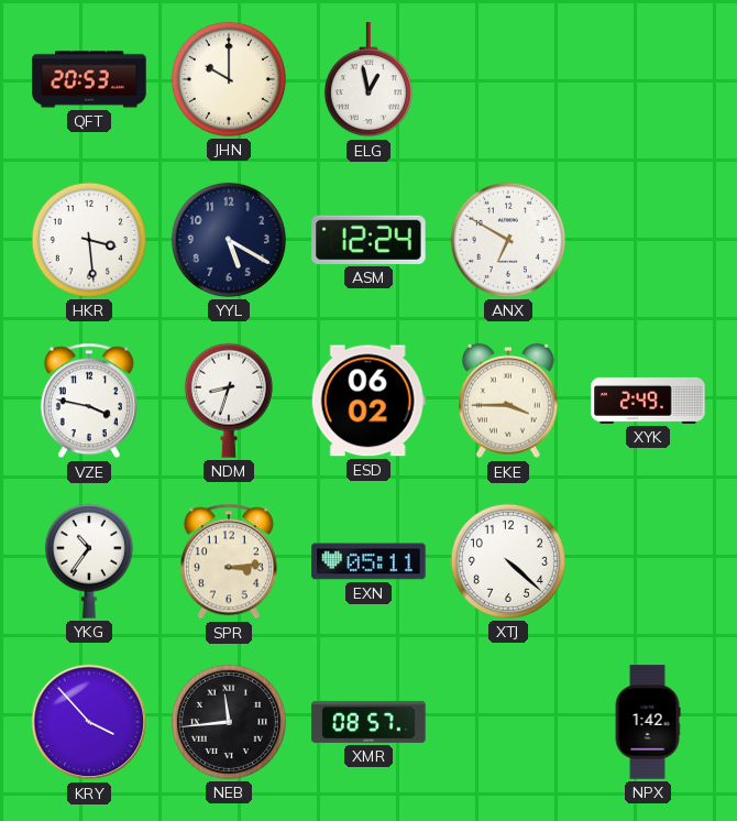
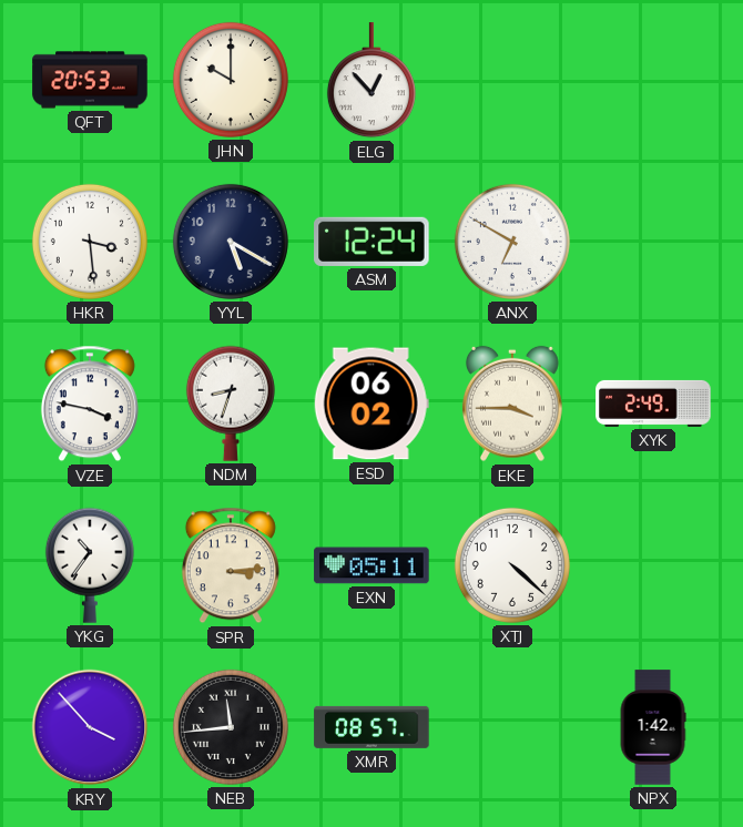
ELG: 12:58 -> 12:53
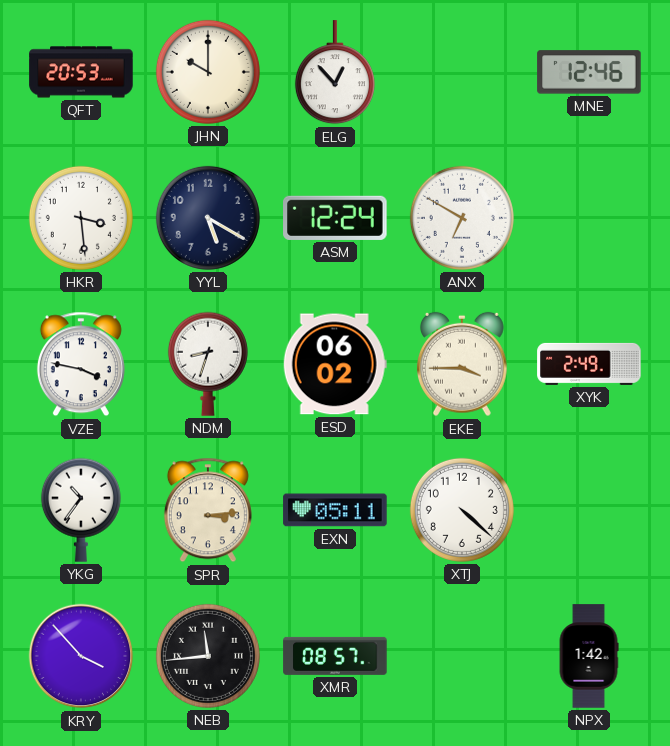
MNE: none -> 12:46
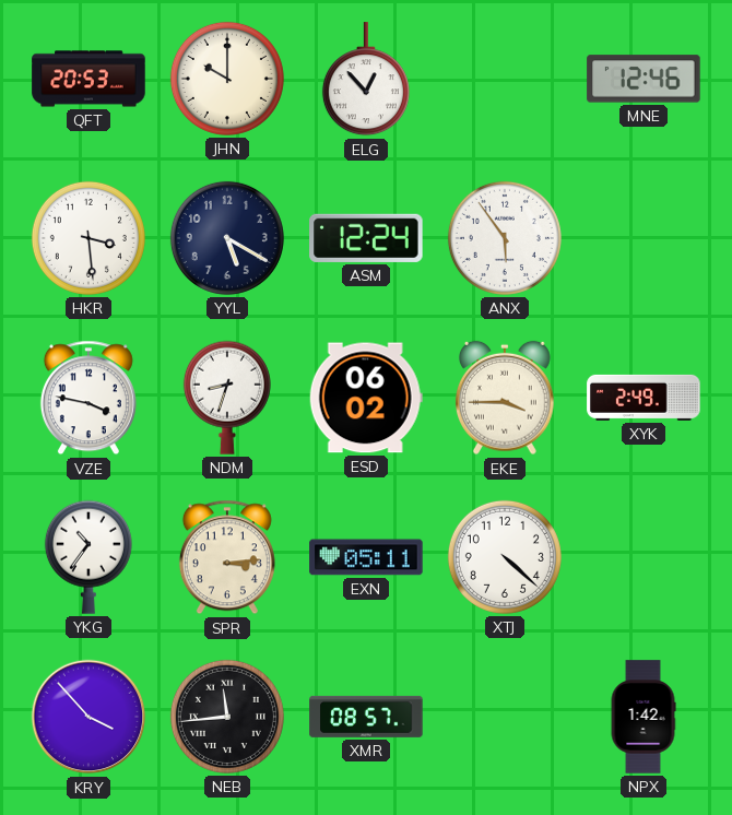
ANX: 6:50 -> 5:54
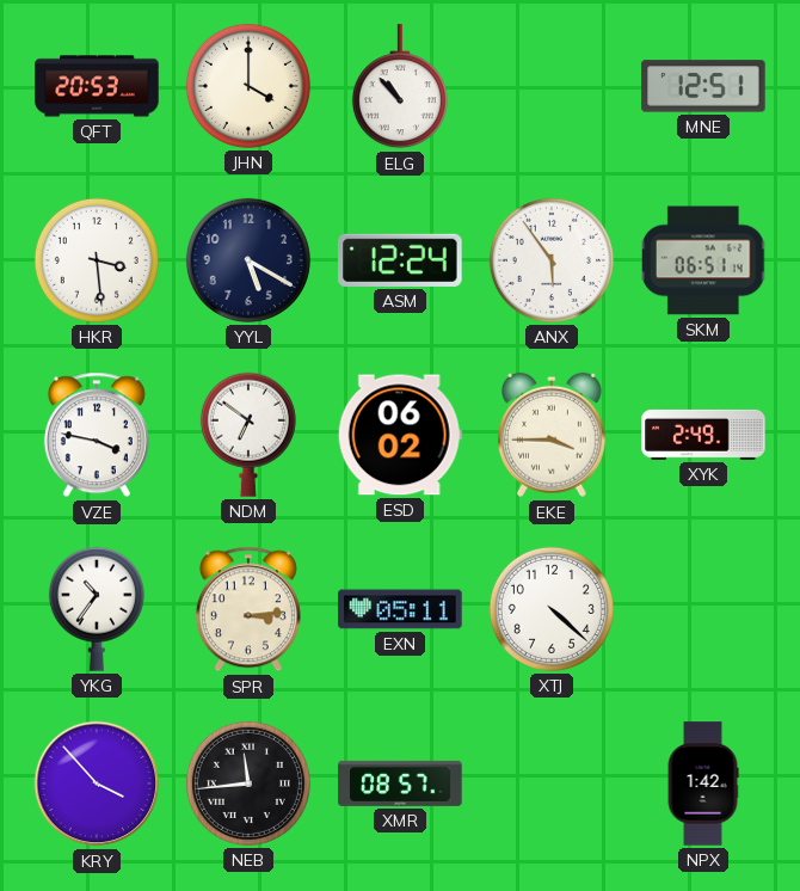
JHN: 10:00 -> 4:00
ELG: 12:53 -> 10:53
MNE: 12:46 -> 12:51
SKM: none -> 06:51
NDM: 8:33 -> 6:51
